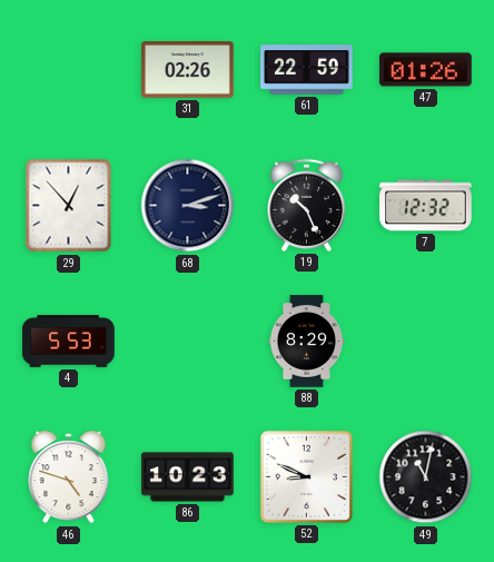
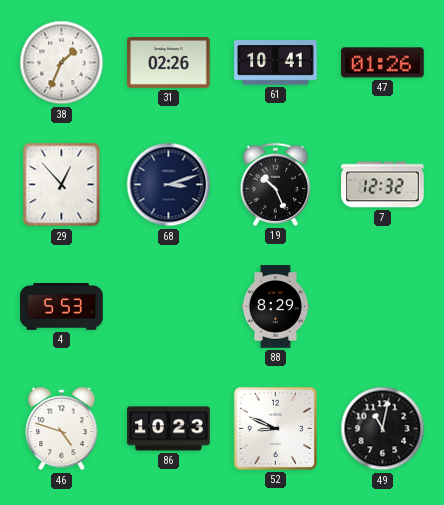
38: none -> 1:34
61: 22:59 -> 10:41
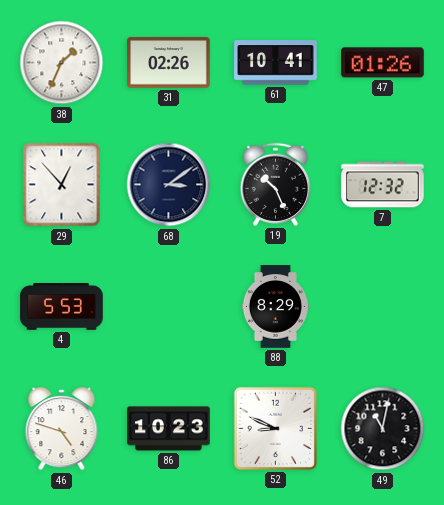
68: 3:12 -> 3:09
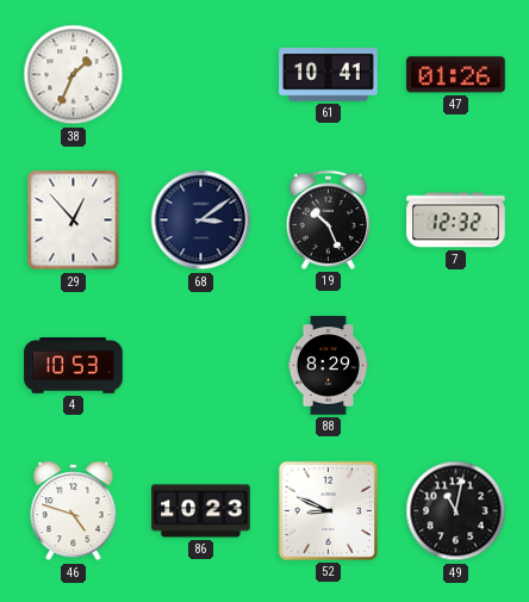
31: 02:26 -> none
4: 5:53 -> 10:53
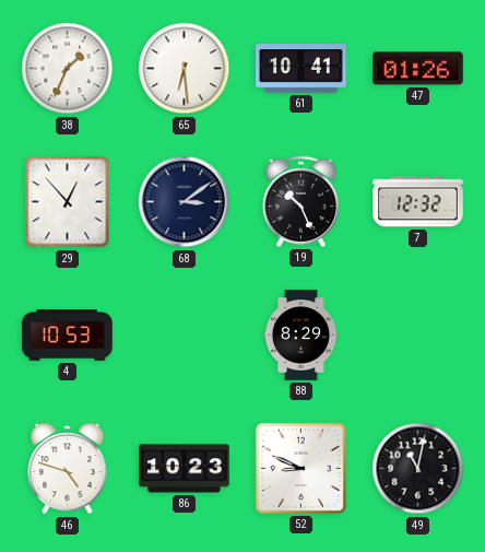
65: none -> 6:29
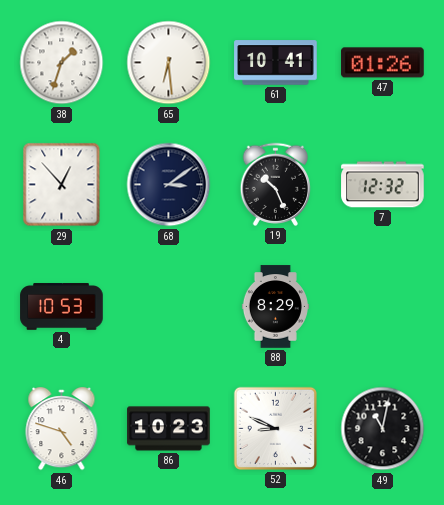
38: 1:34 -> 1:33
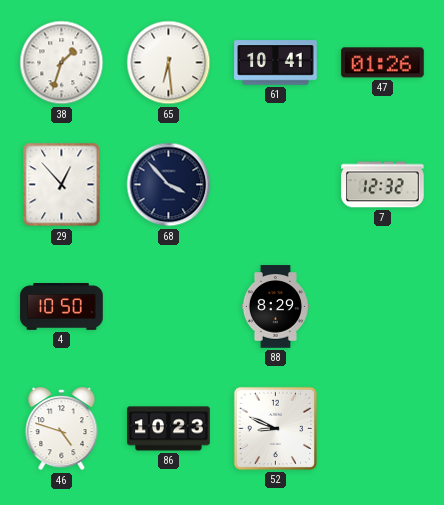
68: 3:09 -> 3:53
19: 10:26 -> none
4: 10:53 -> 10:50
49: 11:02 -> none
